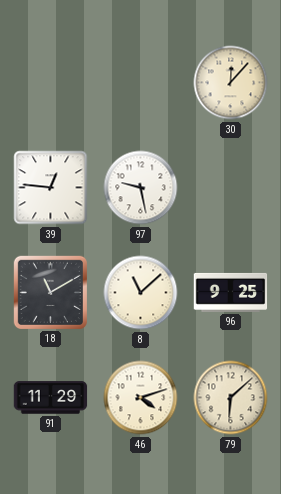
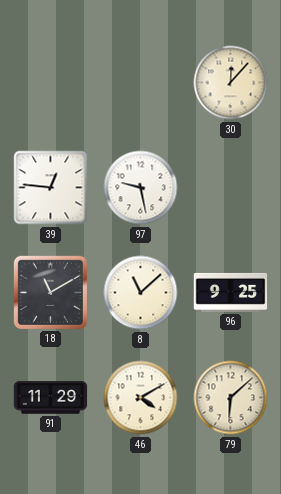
46: 4:12 -> 4:10
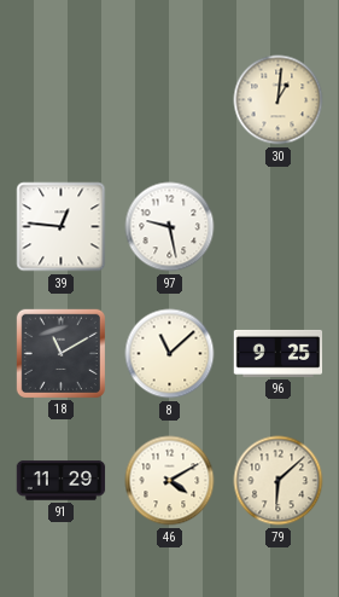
30: 12:07 -> 1:01
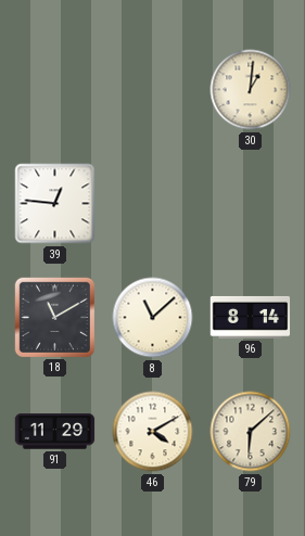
97: 9:28 -> none
96: 9:25 -> 8:14
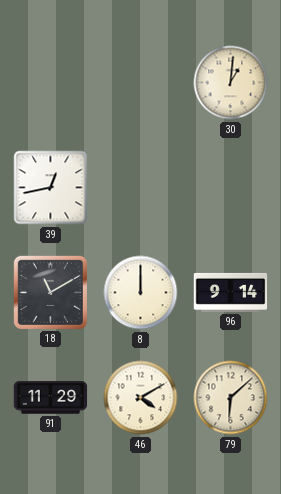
39: 12:46 -> 12:43
8: 11:08 -> 12:00
96: 8:14 -> 9:14
